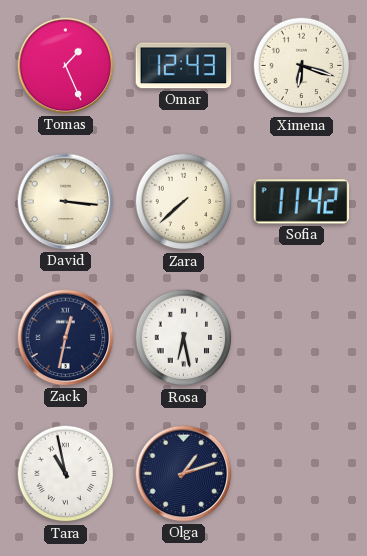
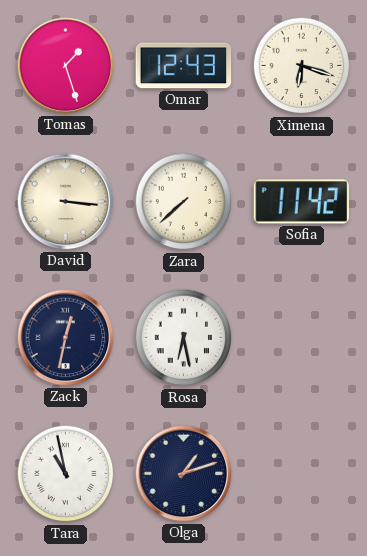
Tomas: 1:26 -> 1:27
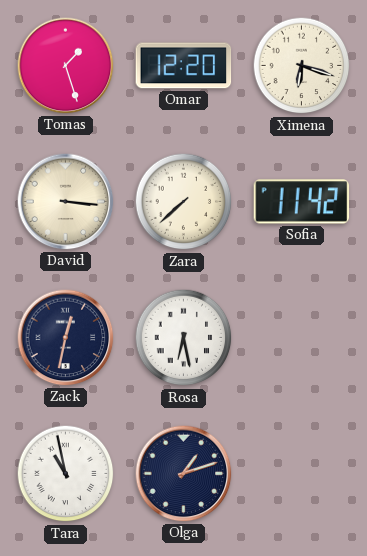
Omar: 12:43 -> 12:20
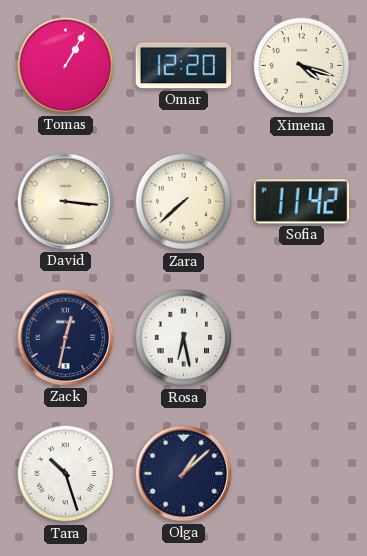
Tomas: 1:27 -> 1:05
Ximena: 6:18 -> 4:18
Tara: 10:58 -> 10:27
Olga: 1:12 -> 1:08
